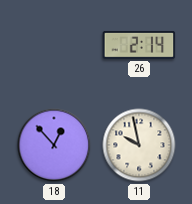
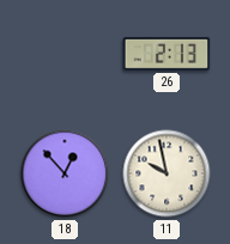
26: 2:14 -> 2:13
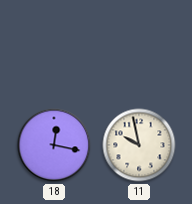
26: 2:13 -> none
18: 12:53 -> 12:17
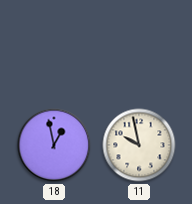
18: 12:17 -> 12:58
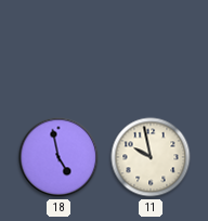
18: 12:58 -> 4:58
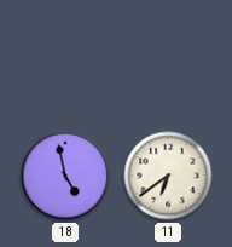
11: 9:58 -> 6:39
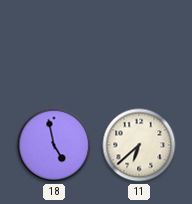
11: 6:39 -> 6:38
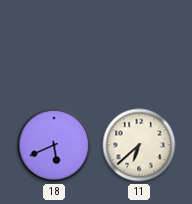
18: 4:58 -> 5:41
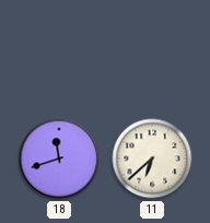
18: 5:41 -> 11:42
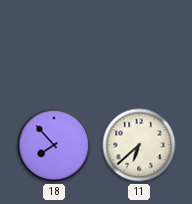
18: 11:42 -> 7:53
